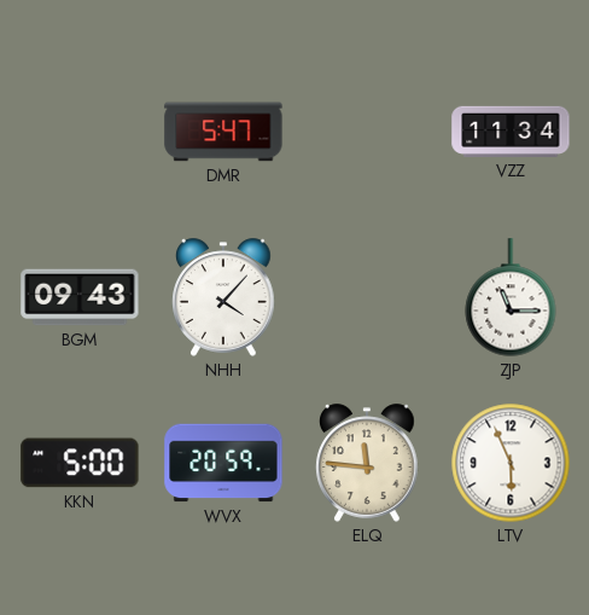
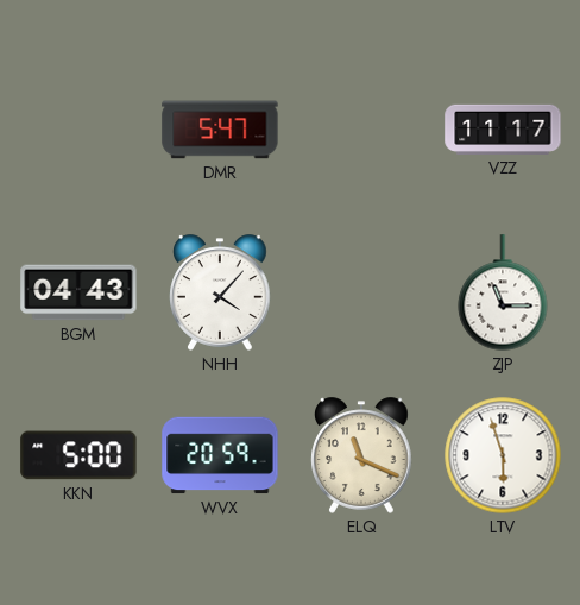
VZZ: 11:34 -> 11:17
BGM: 09:43 -> 04:43
ELQ: 11:46 -> 11:19
LTV: 5:56 -> 5:57
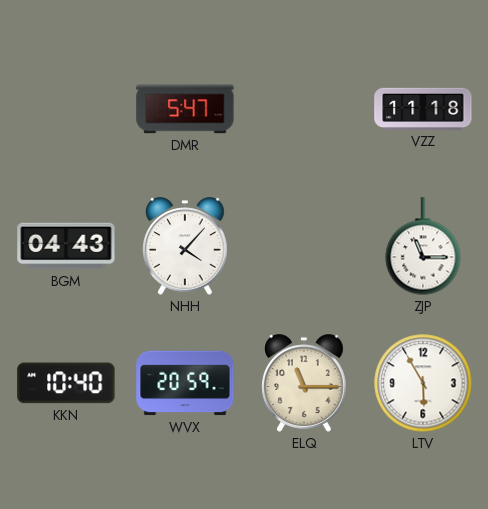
VZZ: 11:17 -> 11:18
KKN: 5:00 -> 10:40
ELQ: 11:19 -> 11:15
LTV: 5:57 -> 5:55
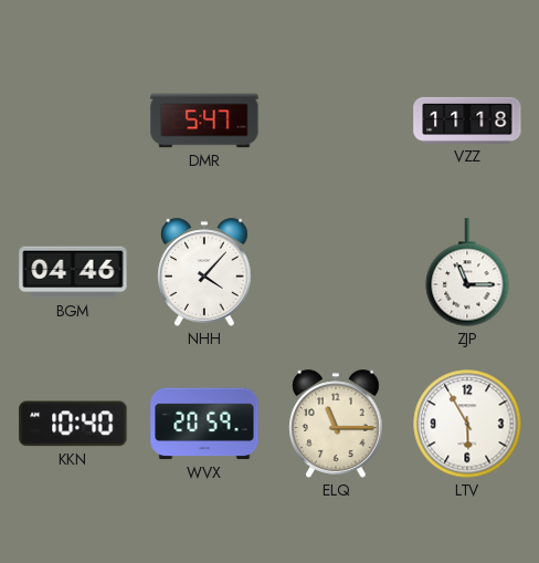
BGM: 04:43 -> 04:46
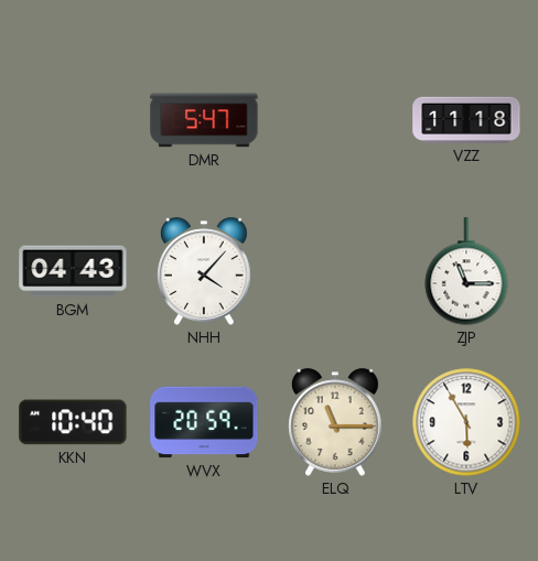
BGM: 04:46 -> 04:43
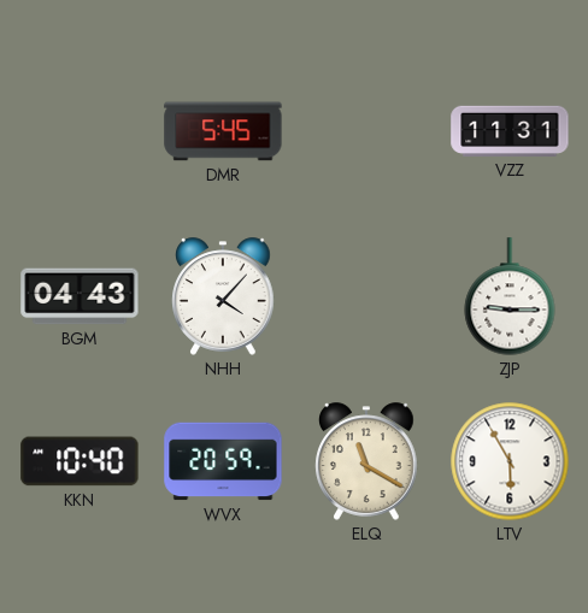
DMR: 5:47 -> 5:45
VZZ: 11:18 -> 11:31
ZJP: 11:15 -> 9:15
ELQ: 11:15 -> 11:20
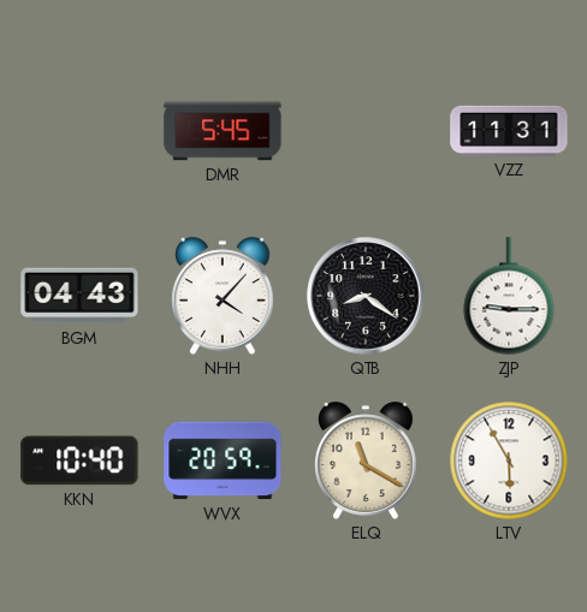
QTB: none -> 8:21
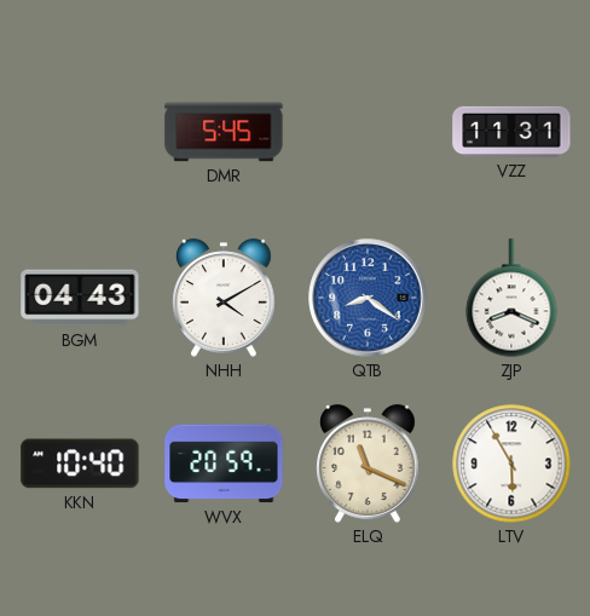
NHH: 4:07 -> 4:10
QTB dial: black -> blue
ZJP: 9:15 -> 8:19
ELQ: 11:20 -> 11:19
